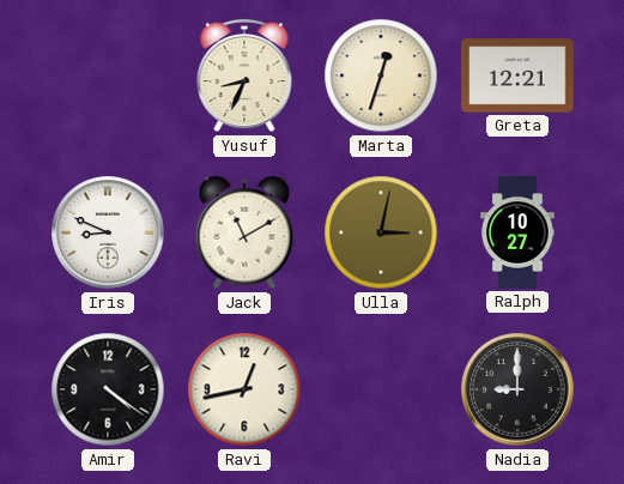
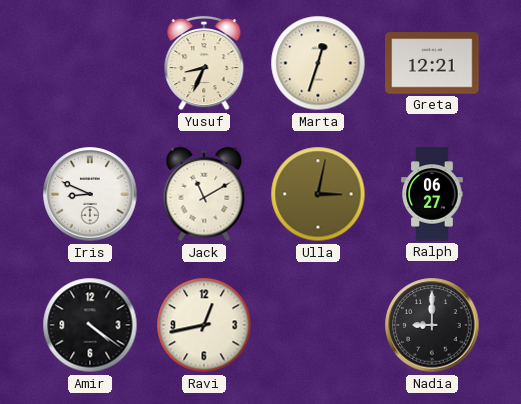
Ralph: 10:27 -> 06:27
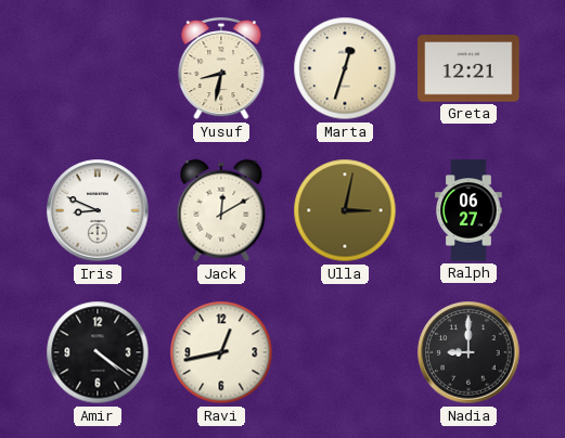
Yusuf: 8:34 -> 8:32
Jack: 11:10 -> 12:10
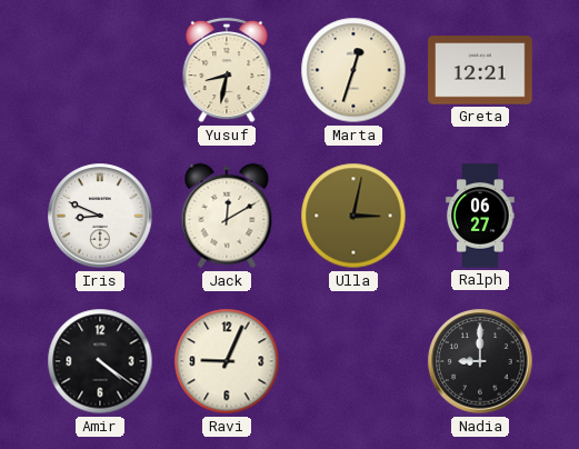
Ravi: 12:43 -> 9:04
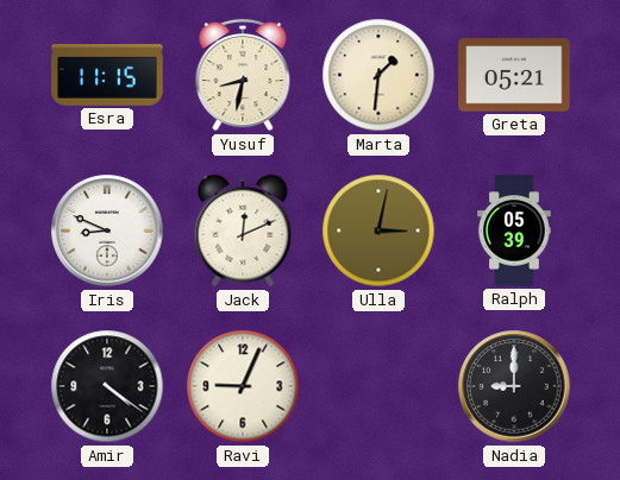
Esra: none -> 11:15
Marta: 12:33 -> 1:31
Greta: 12:21 -> 05:21
Jack: 12:10 -> 12:11
Ralph: 06:27 -> 05:39
